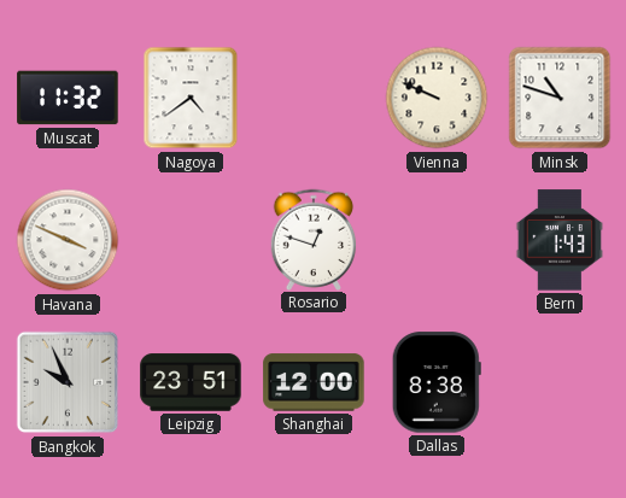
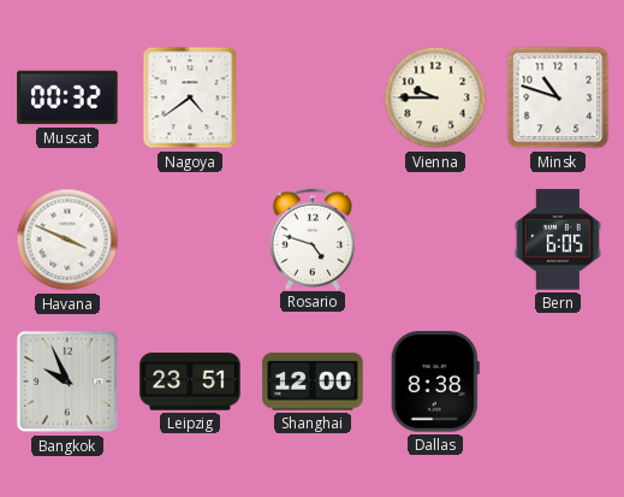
Muscat: 11:32 -> 00:32
Vienna: 9:49 -> 9:45
Rosario: 12:48 -> 4:48
Bern: 1:43 -> 6:05
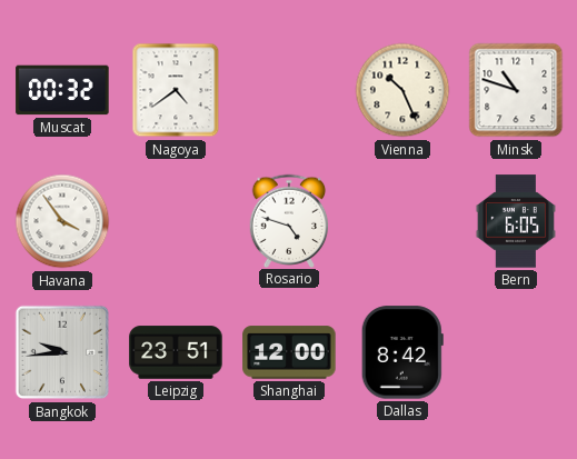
Vienna: 9:45 -> 10:26
Havana: 3:49 -> 3:54
Bangkok: 9:56 -> 9:44
Dallas: 8:38 -> 8:42
